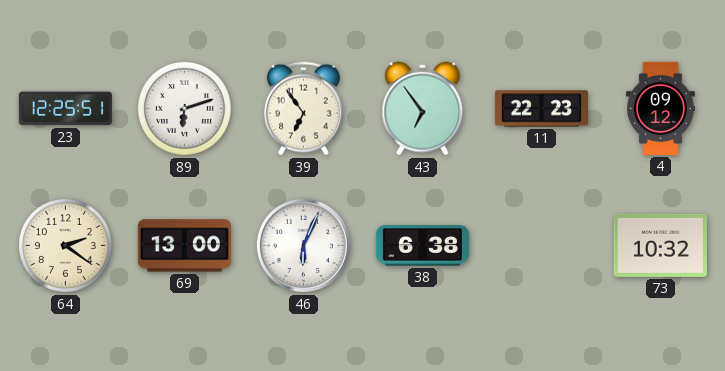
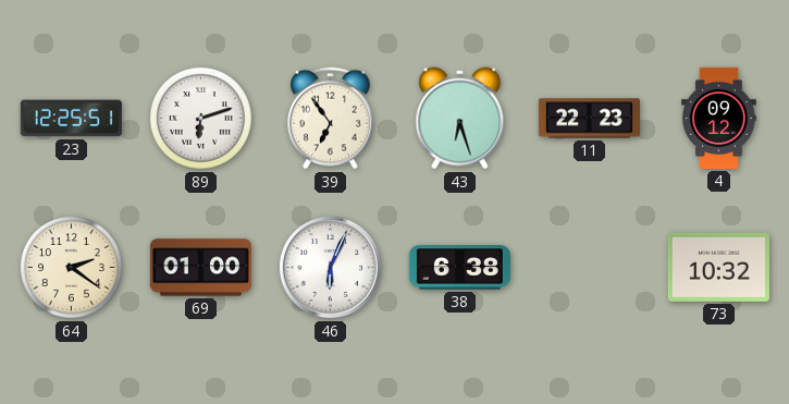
43: 6:54 -> 6:27
69: 13:00 -> 01:00
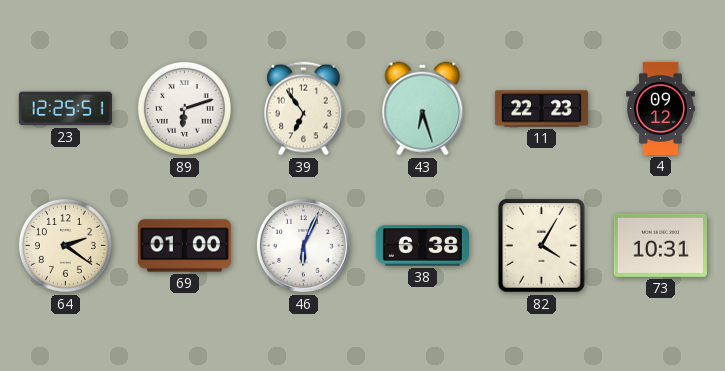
82: none -> 4:05
73: 10:32 -> 10:31
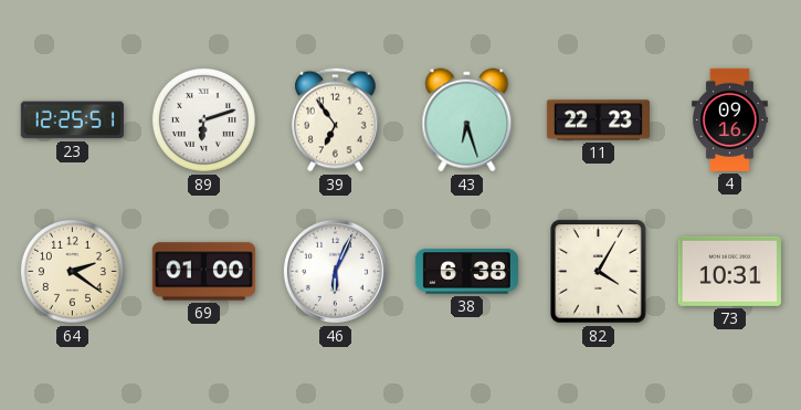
4: 09:12 -> 09:16
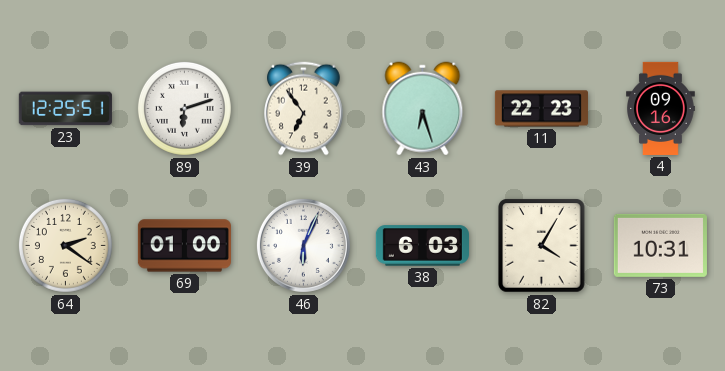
38: 6:38 -> 6:03
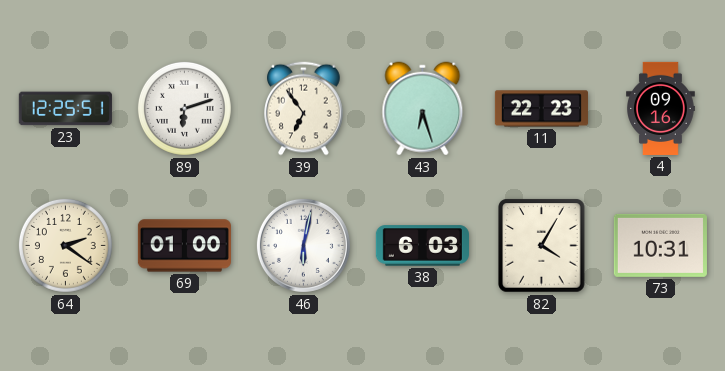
46: 6:04 -> 6:02
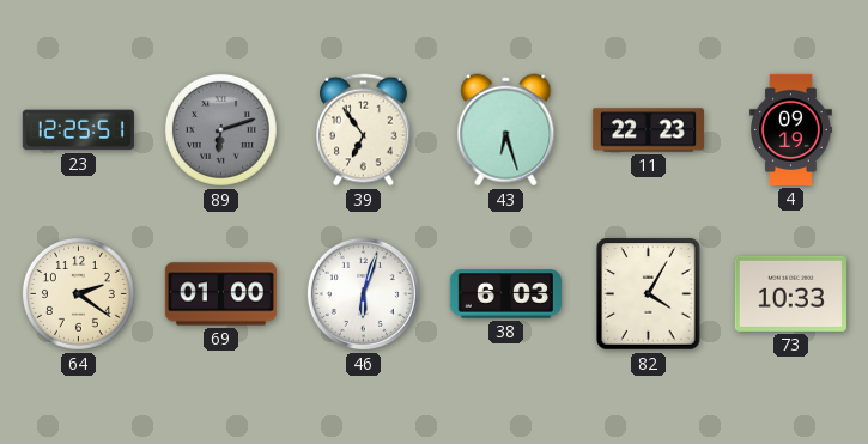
89 dial: white -> grey
4: 09:16 -> 09:19
46: 6:02 -> 6:03
73: 10:31 -> 10:33
